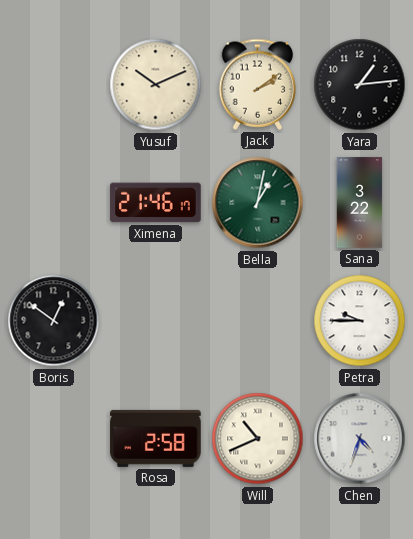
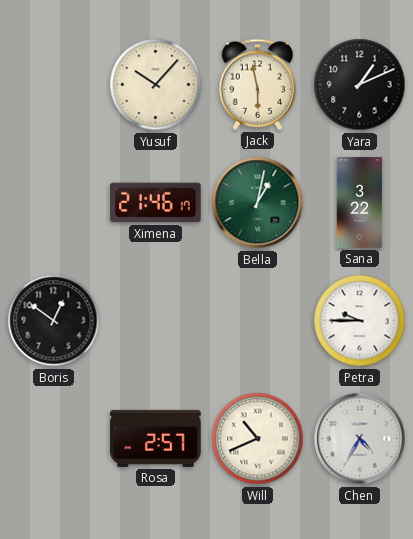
Yusuf: 10:11 -> 10:07
Jack: 2:09 -> 5:58
Yara: 1:14 -> 1:11
Rosa: 2:58 -> 2:57
Chen: 4:33 -> 4:35
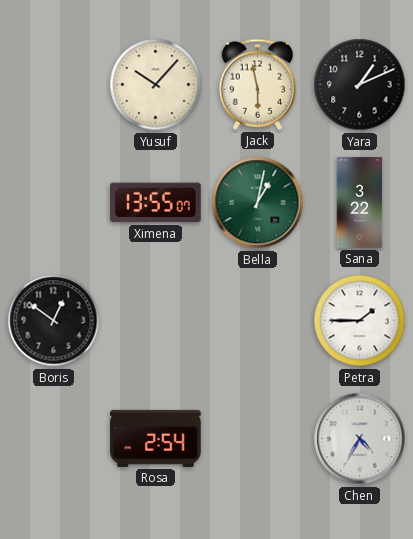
Ximena: 21:46 -> 13:55
Petra: 9:45 -> 1:45
Rosa: 2:57 -> 2:54
Will: 10:41 -> none
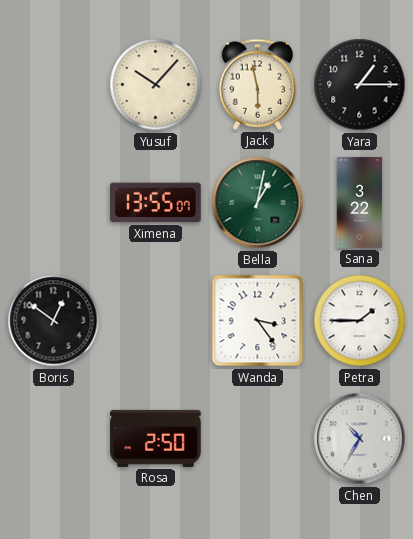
Yara: 1:11 -> 1:15
Wanda: none -> 3:24
Rosa: 2:54 -> 2:50
Chen: 4:35 -> 10:35
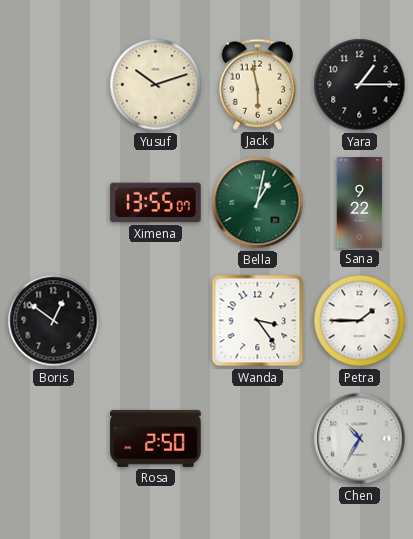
Yusuf: 10:07 -> 10:12
Sana: 3:22 -> 9:22
